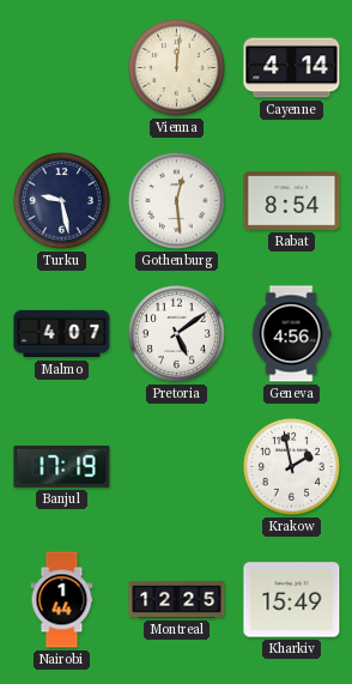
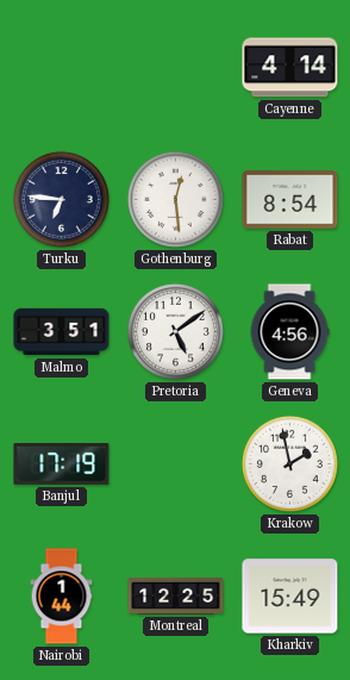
Vienna: 12:01 -> none
Turku: 9:28 -> 6:46
Malmo: 4:07 -> 3:51
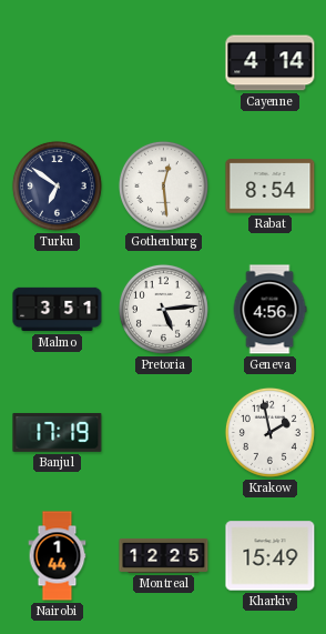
Turku: 6:46 -> 6:51
Pretoria: 5:09 -> 5:14
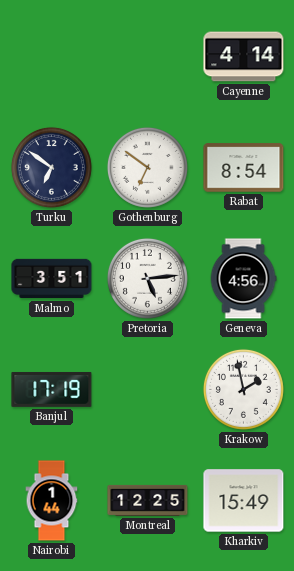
Gothenburg: 12:29 -> 6:51
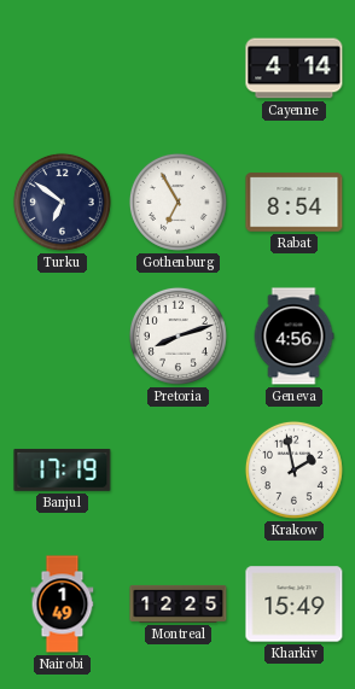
Gothenburg: 6:51 -> 6:55
Malmo: 3:51 -> none
Pretoria: 5:14 -> 8:12
Nairobi: 1:44 -> 1:49
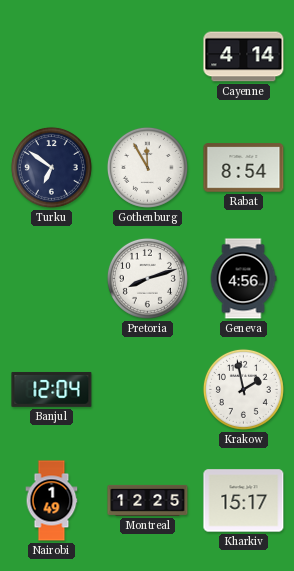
Gothenburg: 6:55 -> 11:55
Banjul: 17:19 -> 12:04
Kharkiv: 15:49 -> 15:17
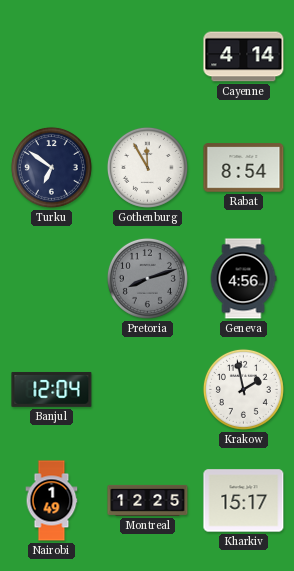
Pretoria dial: white -> grey
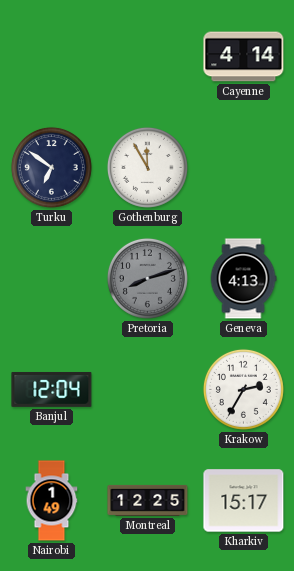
Rabat: 8:54 -> none
Geneva: 4:56 -> 4:13
Krakow: 1:58 -> 2:35
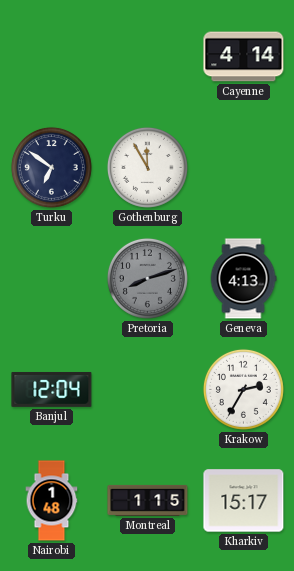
Nairobi: 1:49 -> 1:48
Montreal: 12:25 -> 1:15
